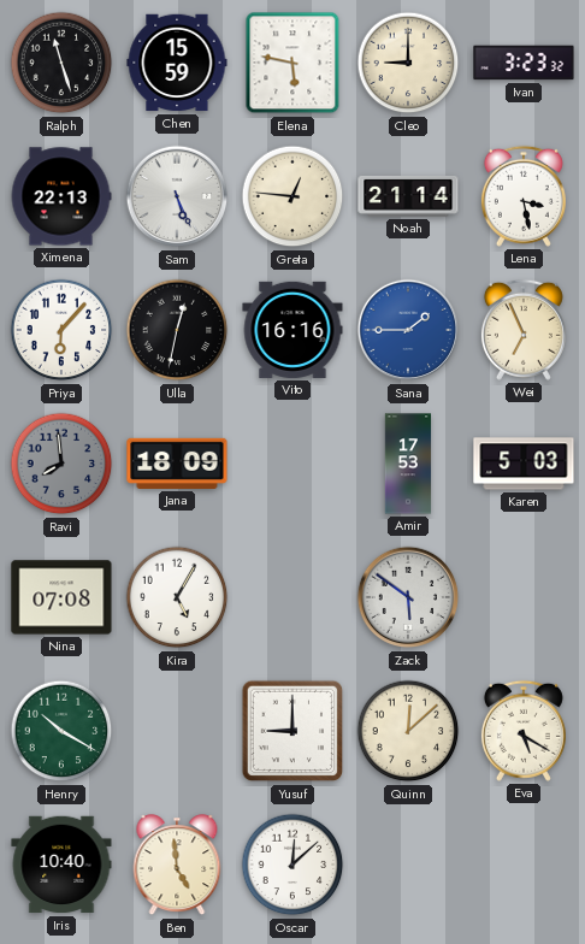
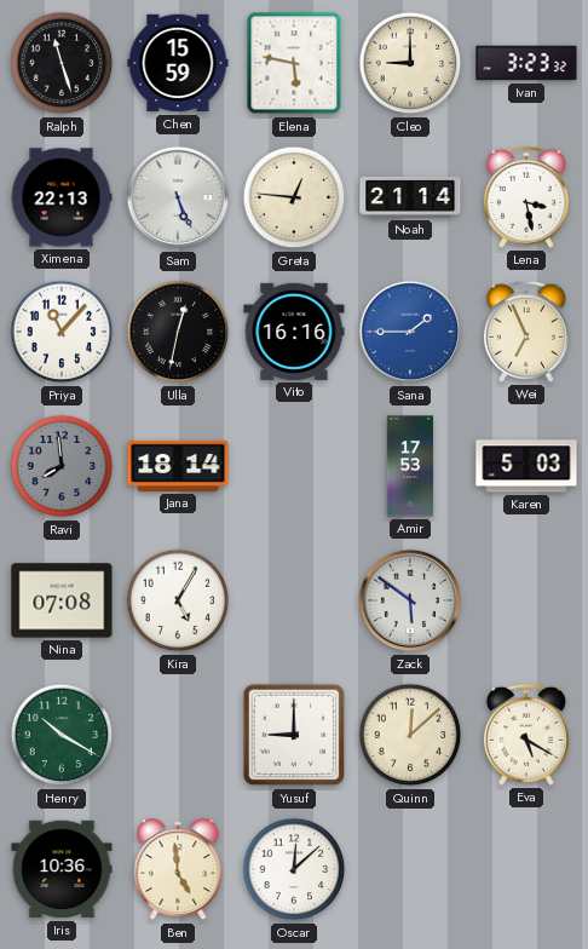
Priya: 6:07 -> 11:07
Jana: 18:09 -> 18:14
Iris: 10:40 -> 10:36
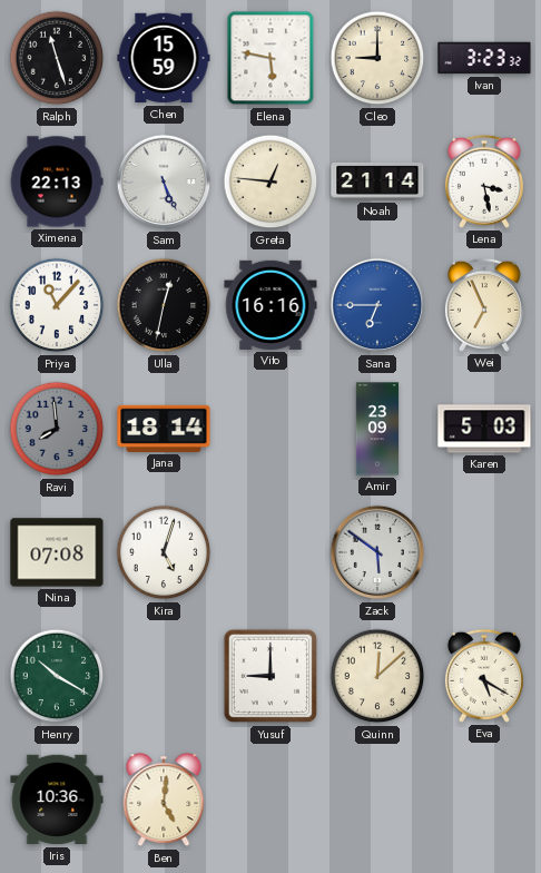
Sana: 1:45 -> 6:45
Amir: 17:53 -> 23:09
Kira: 5:05 -> 5:03
Ben: 4:59 -> 5:01
Oscar: 12:08 -> none
